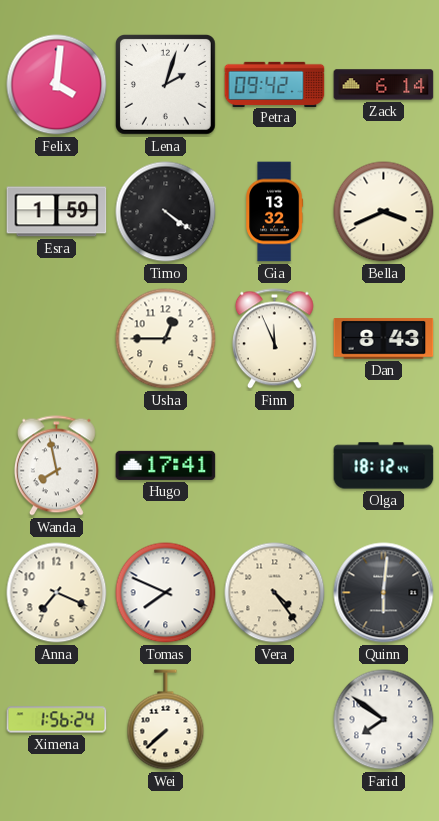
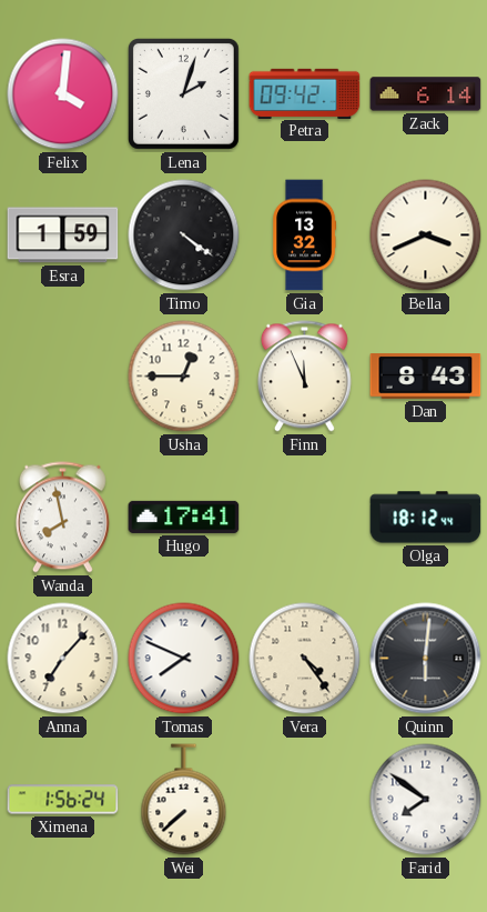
Anna: 7:19 -> 7:07
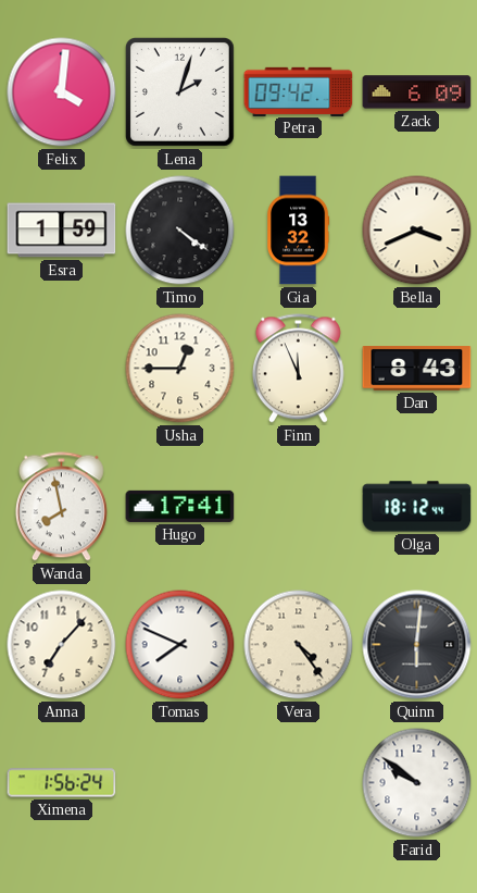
Zack: 6:14 -> 6:09
Wei: 7:38 -> none
Farid: 7:51 -> 9:51
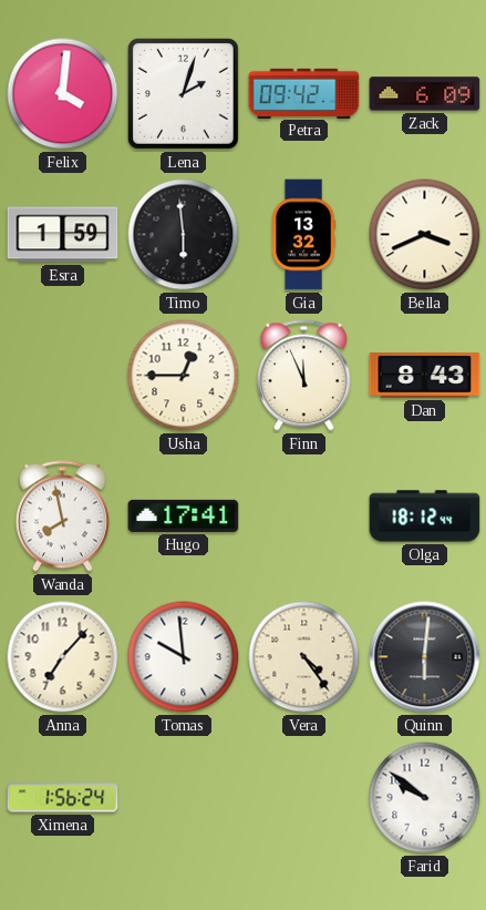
Timo: 4:21 -> 5:59
Tomas: 7:49 -> 9:59
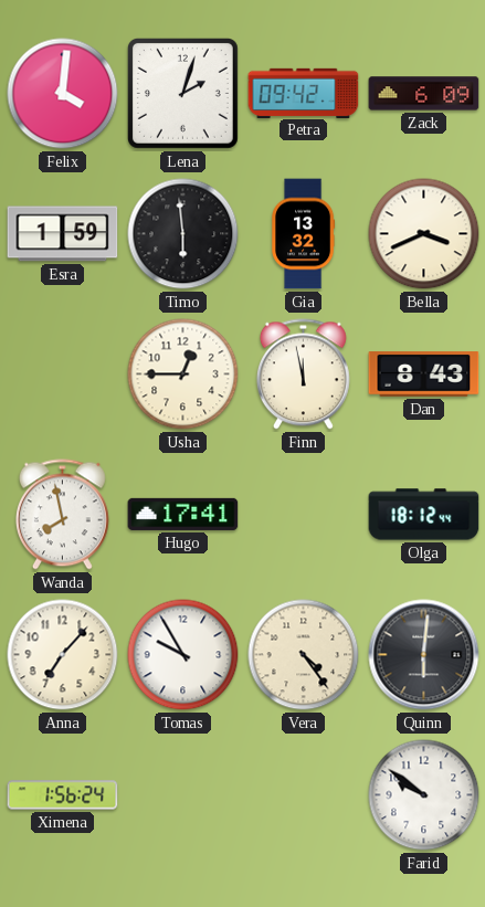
Finn: 11:56 -> 11:58
Tomas: 9:59 -> 9:55
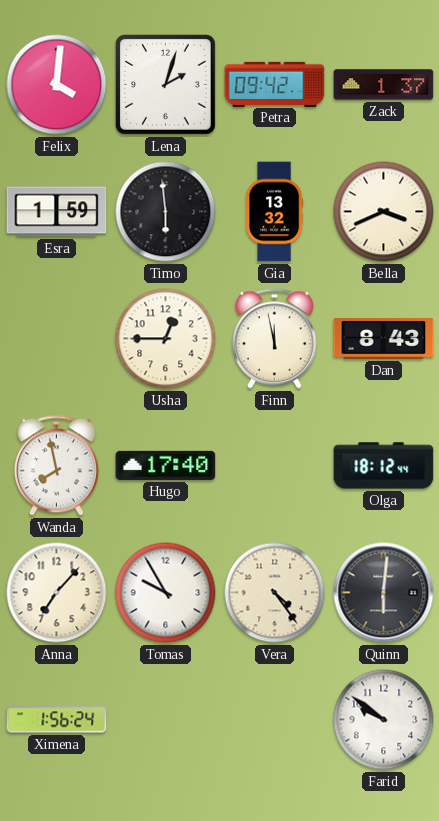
Zack: 6:09 -> 1:37
Hugo: 17:41 -> 17:40
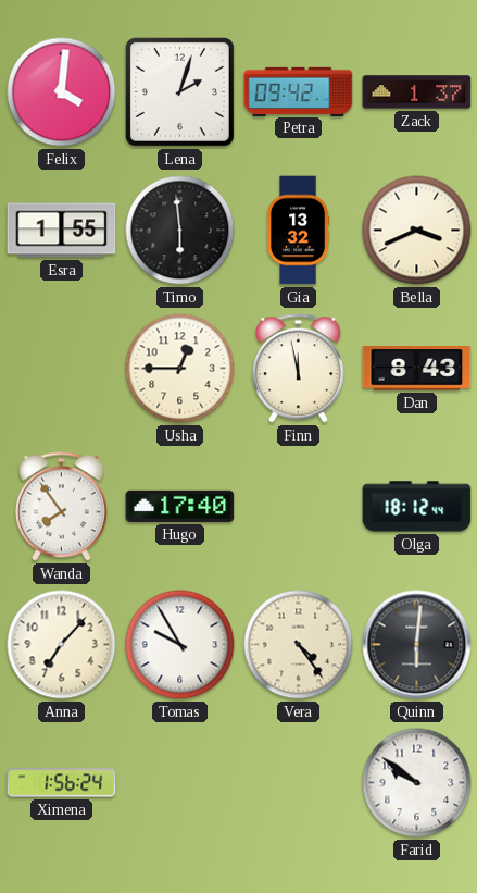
Esra: 1:59 -> 1:55
Wanda: 7:58 -> 7:54
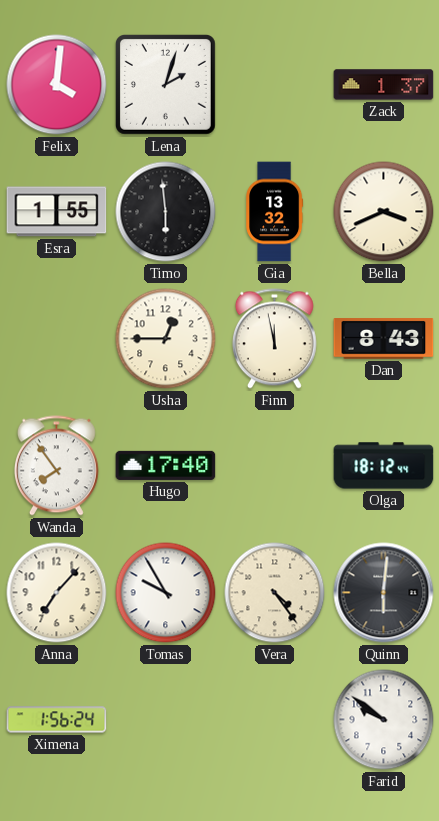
Petra: 09:42 -> none
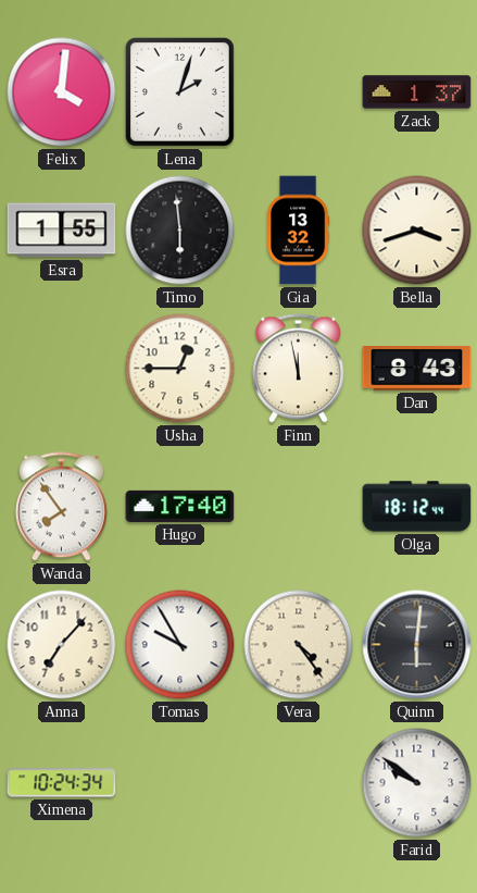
Bella: 3:41 -> 3:42
Ximena: 1:56 -> 10:24
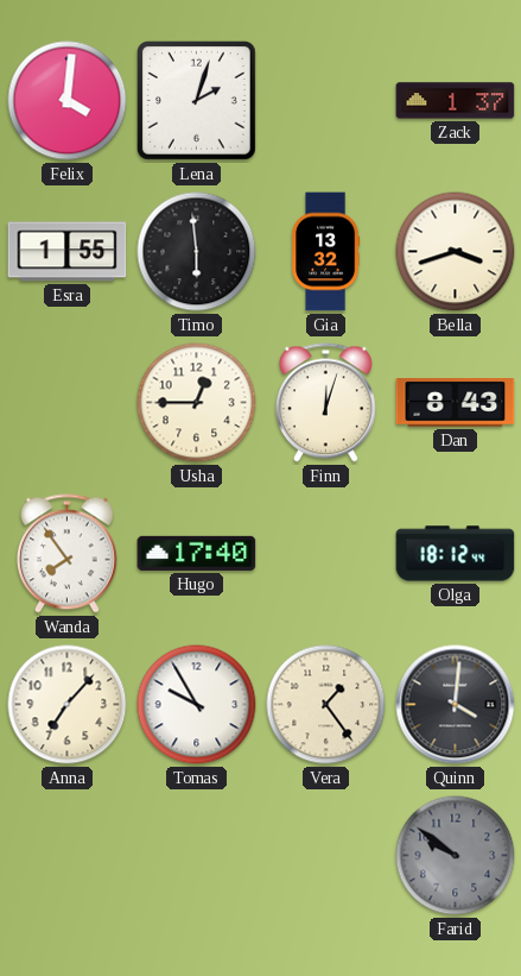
Finn: 11:58 -> 12:03
Vera: 4:24 -> 1:24
Quinn: 6:01 -> 4:01
Ximena: 10:24 -> none
Farid dial: white -> grey
